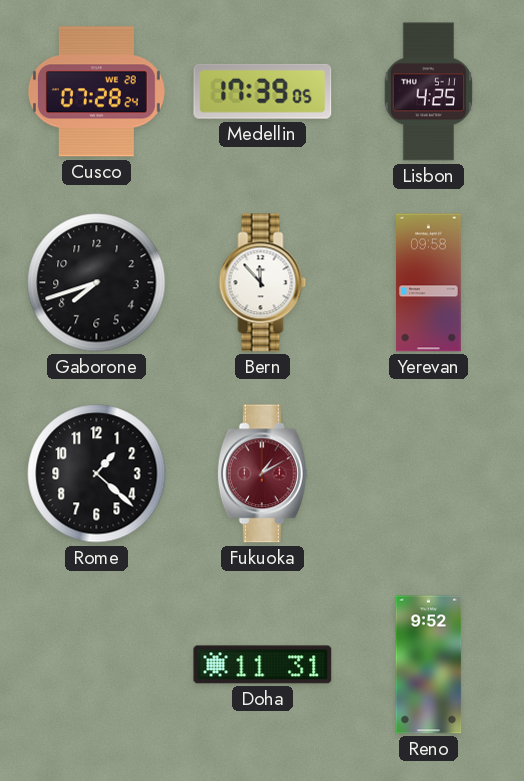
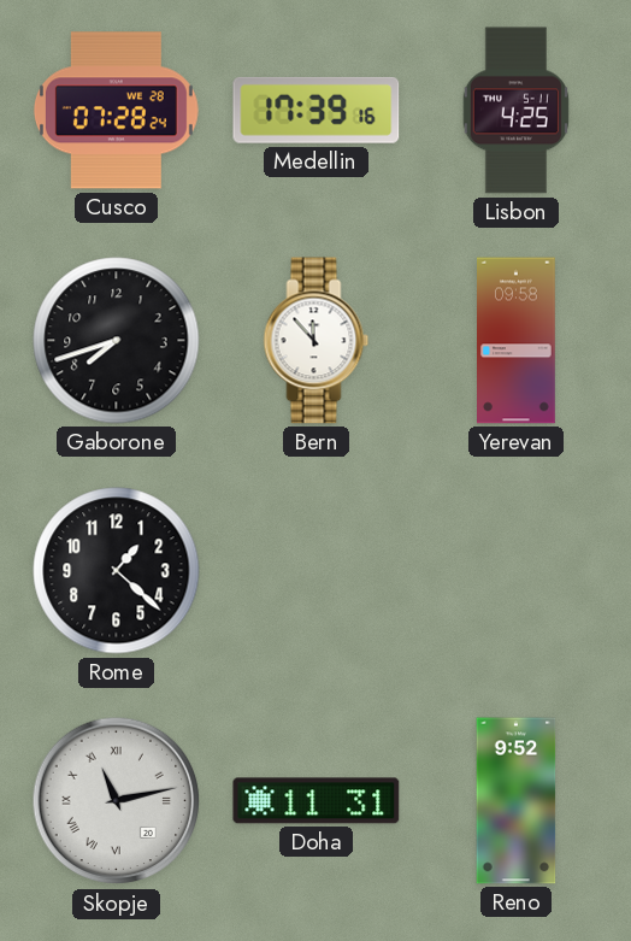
Medellin: 17:39:05 -> 17:39:16
Fukuoka: 1:10 -> none
Skopje: none -> 11:13
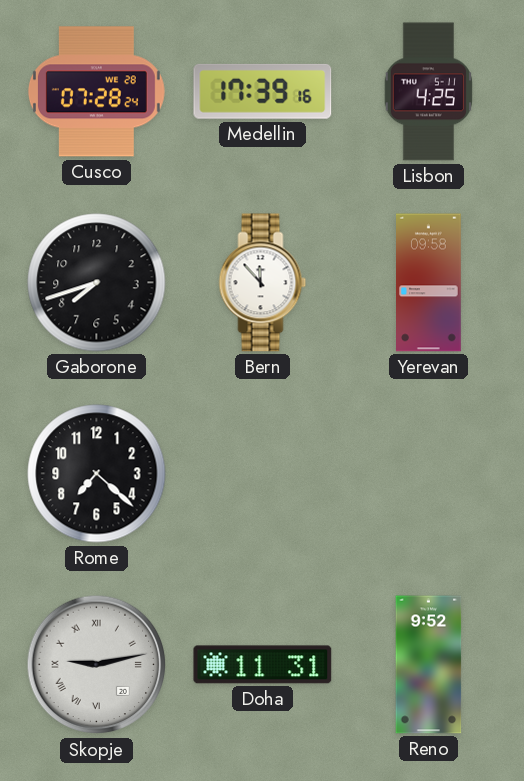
Rome: 1:22 -> 7:22
Skopje: 11:13 -> 9:13
